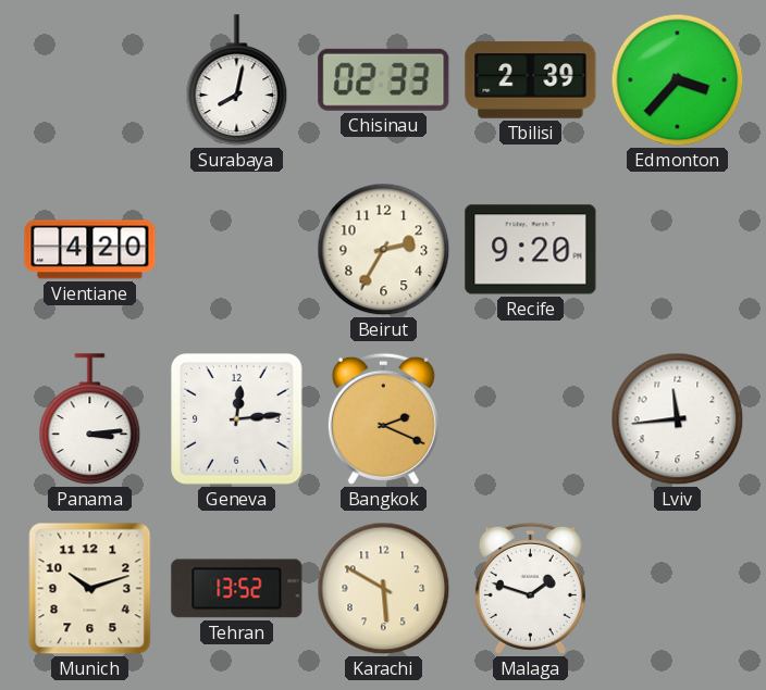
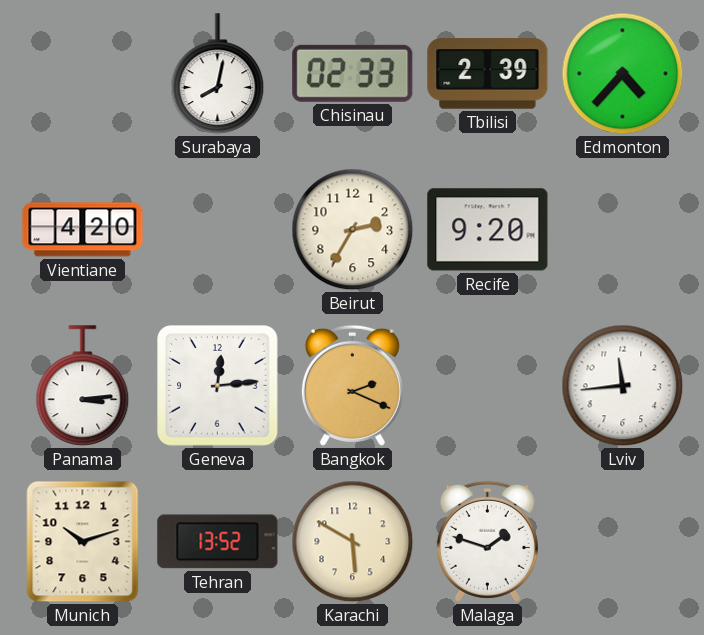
Edmonton: 3:37 -> 4:37
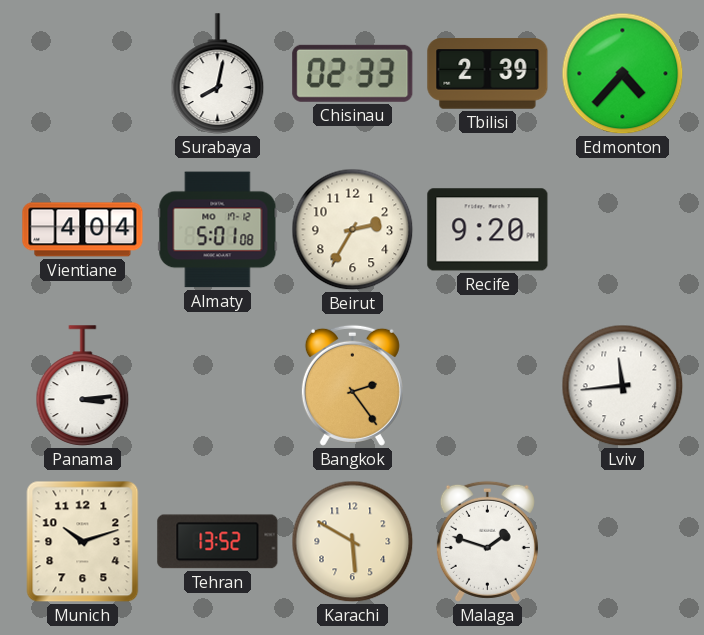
Vientiane: 4:20 -> 4:04
Almaty: none -> 5:01
Geneva: 12:14 -> none
Bangkok: 2:19 -> 2:24
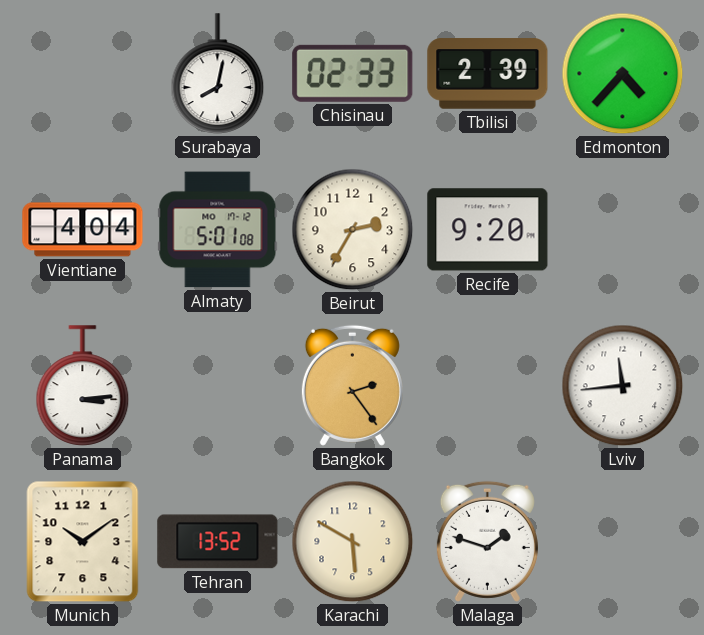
Munich: 10:12 -> 10:09
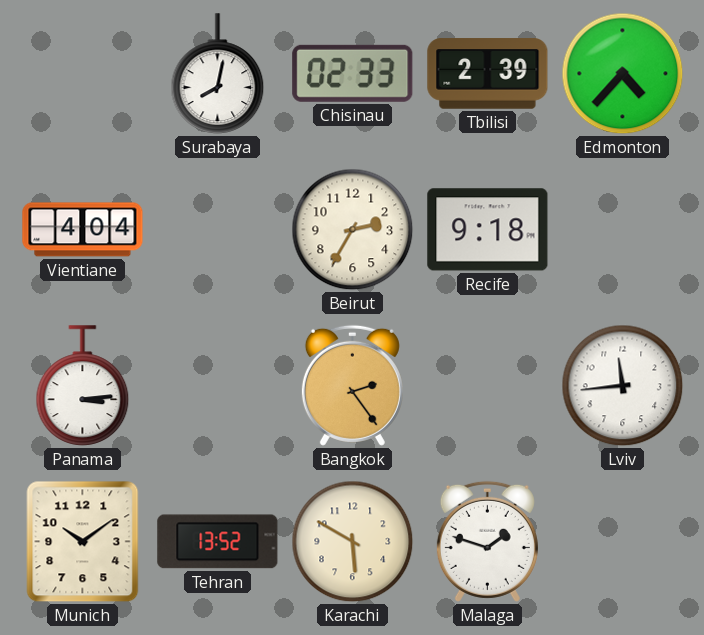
Almaty: 5:01 -> none
Recife: 9:20 -> 9:18
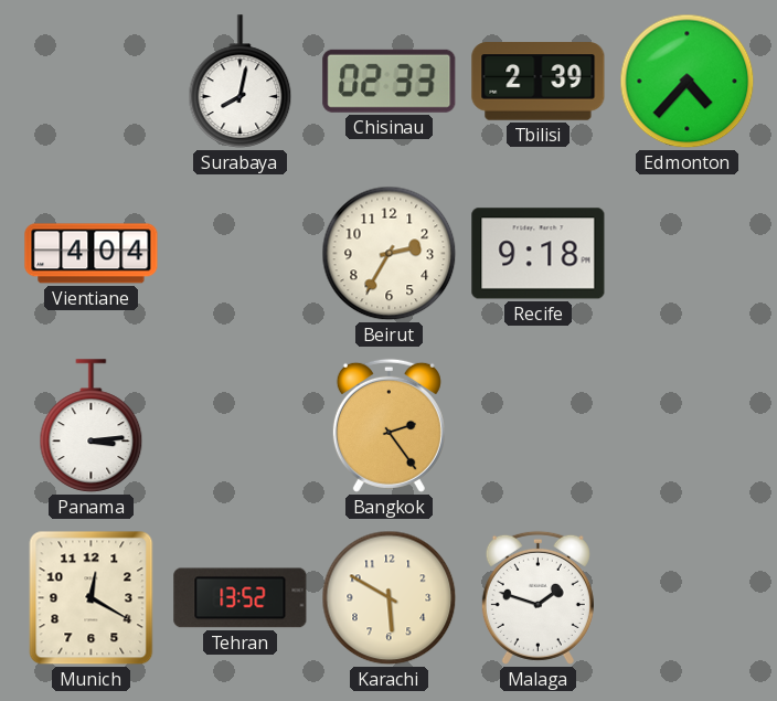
Lviv: 11:44 -> none
Munich: 10:09 -> 12:20
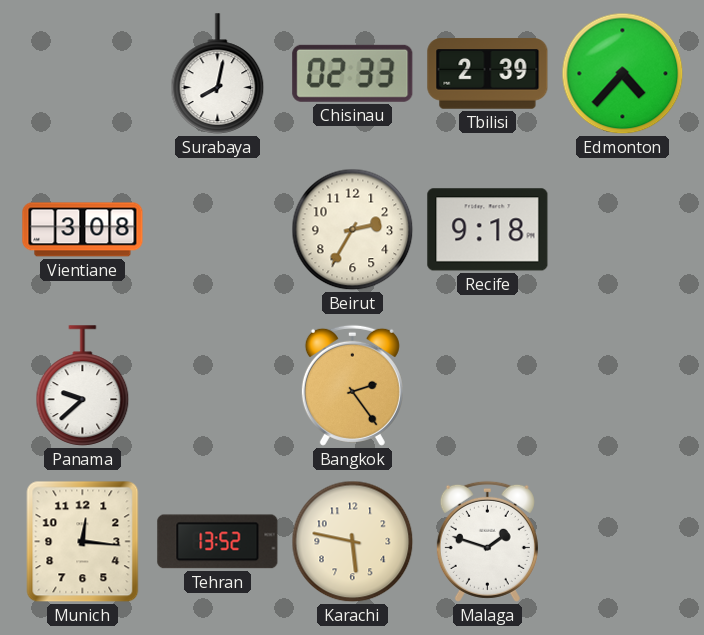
Vientiane: 4:04 -> 3:08
Panama: 3:14 -> 9:38
Munich: 12:20 -> 12:16
Karachi: 5:50 -> 5:47
